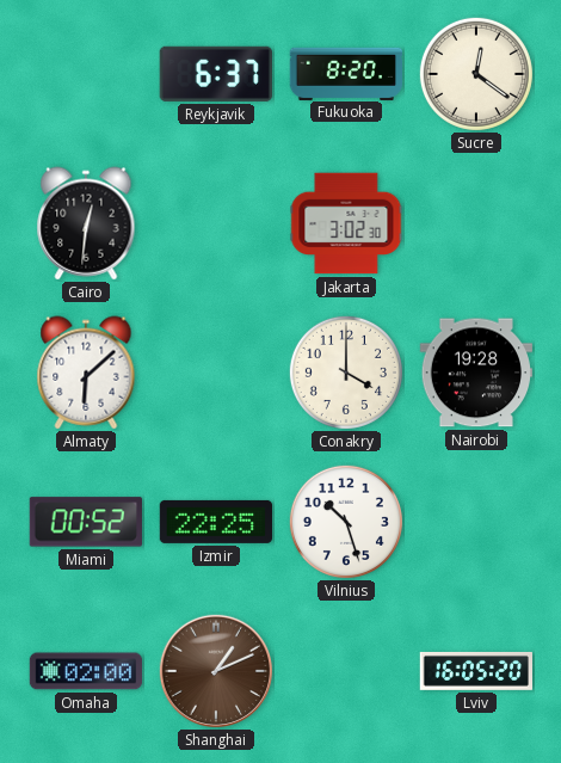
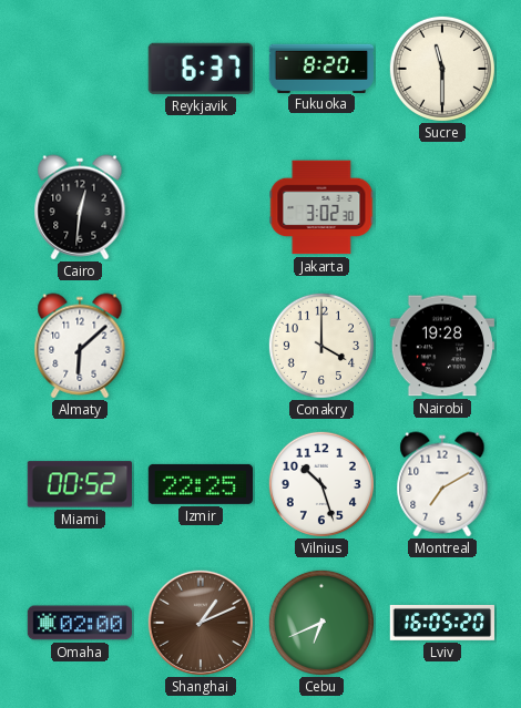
Sucre: 12:21 -> 11:30
Montreal: none -> 7:10
Cebu: none -> 6:41
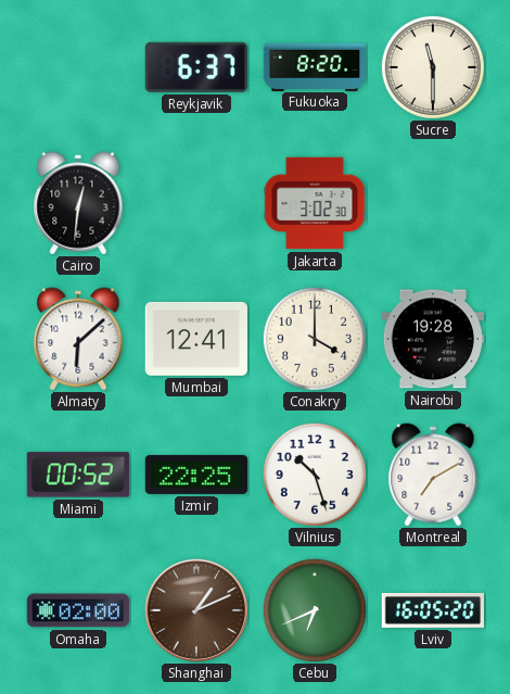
Mumbai: none -> 12:41
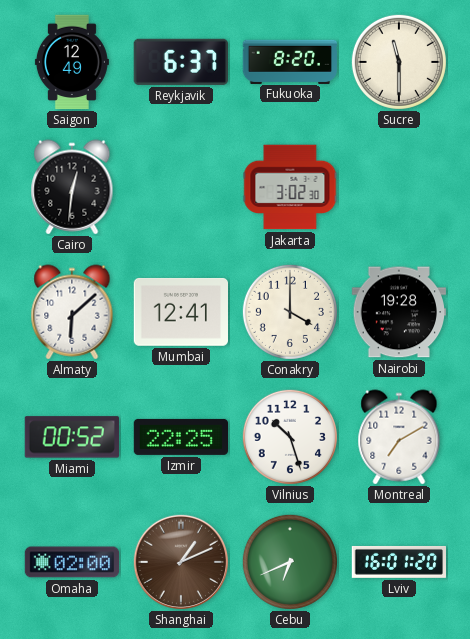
Saigon: none -> 12:49
Lviv: 16:05 -> 16:01
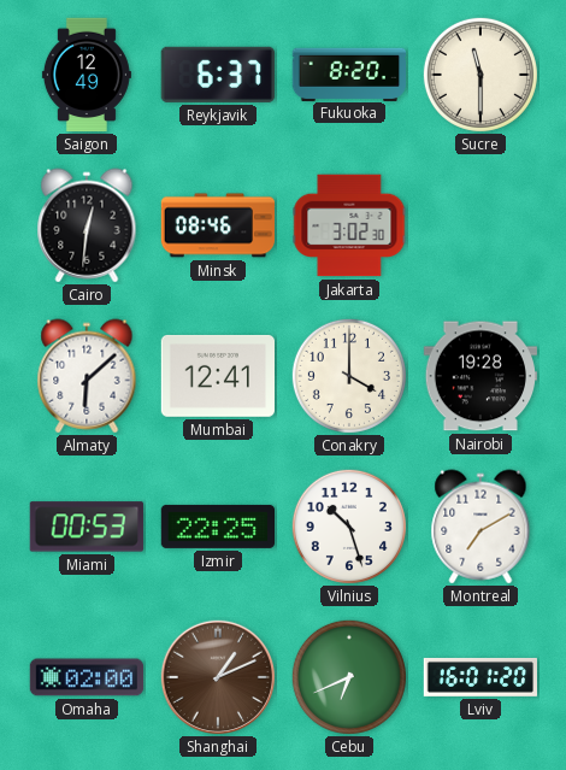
Minsk: none -> 08:46
Miami: 00:52 -> 00:53
